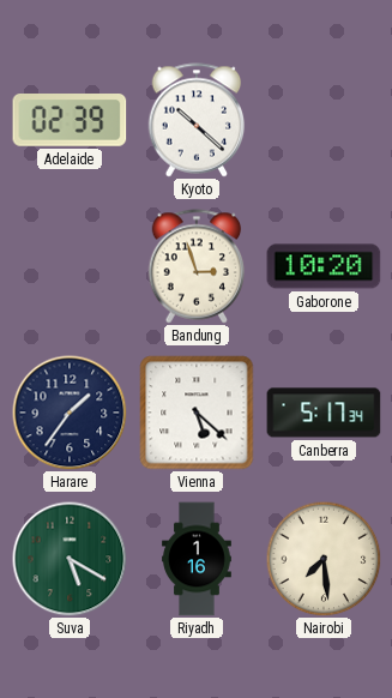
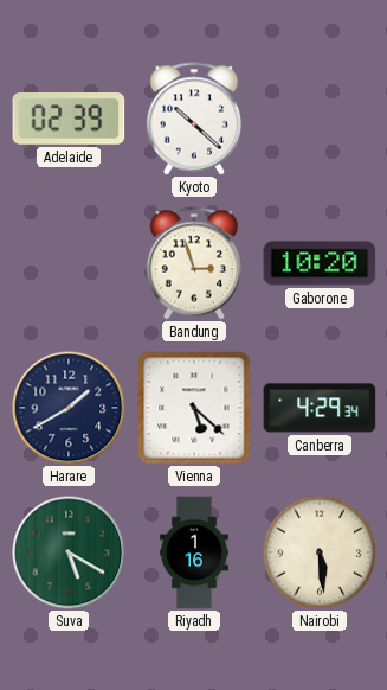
Harare: 1:36 -> 1:40
Canberra: 5:17 -> 4:29
Nairobi: 7:29 -> 5:29
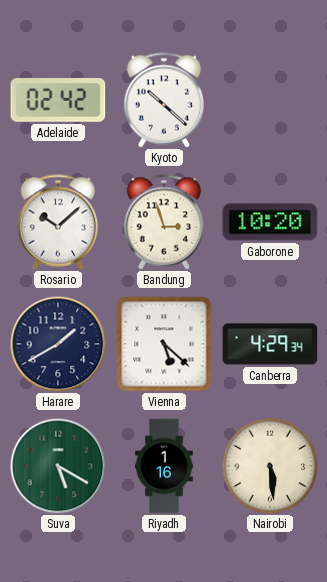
Adelaide: 02:39 -> 02:42
Rosario: none -> 10:08
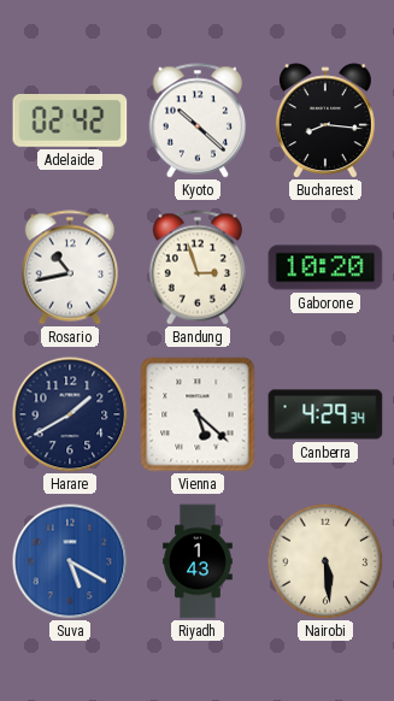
Bucharest: none -> 8:16
Rosario: 10:08 -> 10:43
Suva dial: green -> blue
Riyadh: 1:16 -> 1:43
